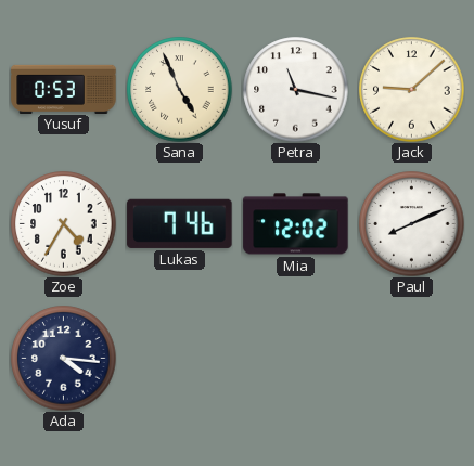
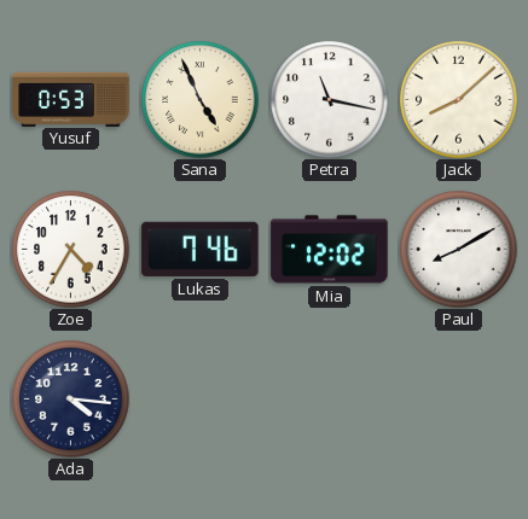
Jack: 9:08 -> 8:08
Paul: 8:11 -> 8:10
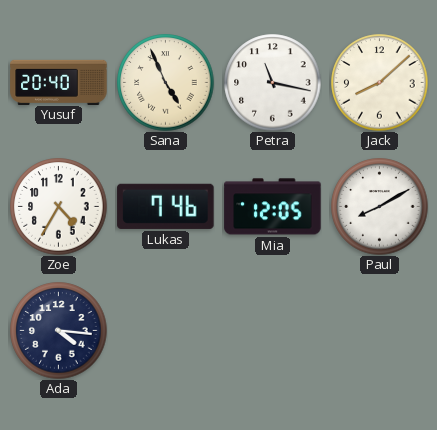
Yusuf: 0:53 -> 20:40
Mia: 12:02 -> 12:05
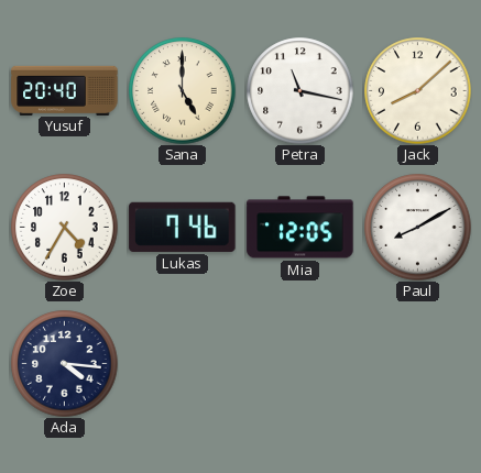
Sana: 4:56 -> 5:00
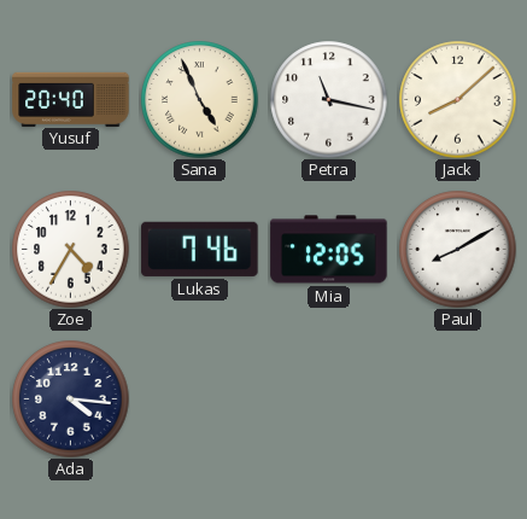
Sana: 5:00 -> 4:56
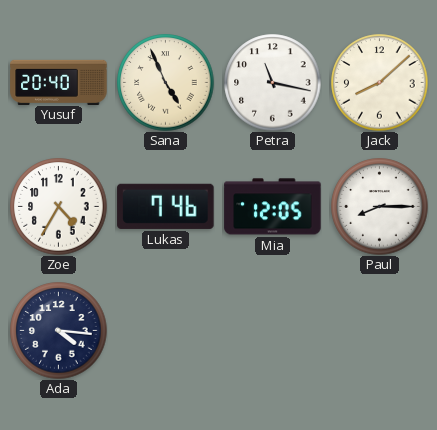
Paul: 8:10 -> 8:15
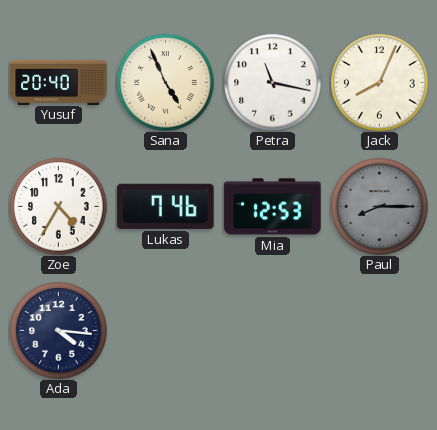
Jack: 8:08 -> 8:04
Mia: 12:05 -> 12:53
Paul dial: white -> grey
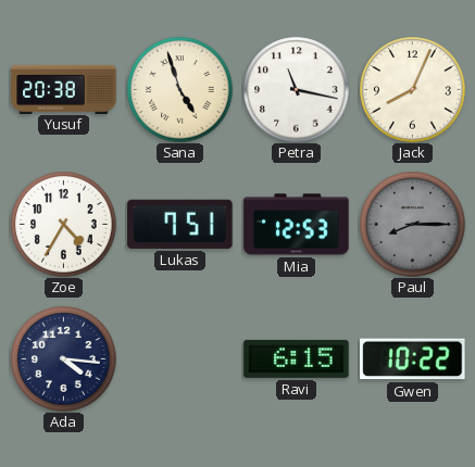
Yusuf: 20:40 -> 20:38
Sana: 4:56 -> 4:57
Lukas: 7:46 -> 7:51
Ravi: none -> 6:15
Gwen: none -> 10:22
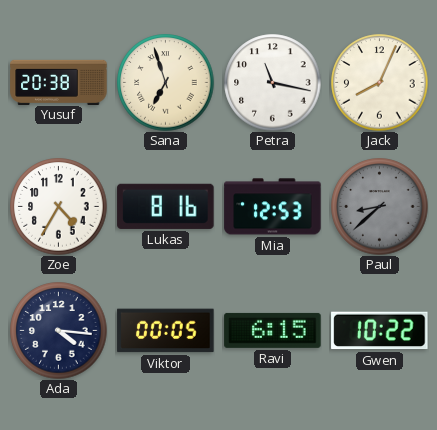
Sana: 4:57 -> 6:57
Lukas: 7:51 -> 8:16
Paul: 8:15 -> 8:38
Viktor: none -> 00:05
